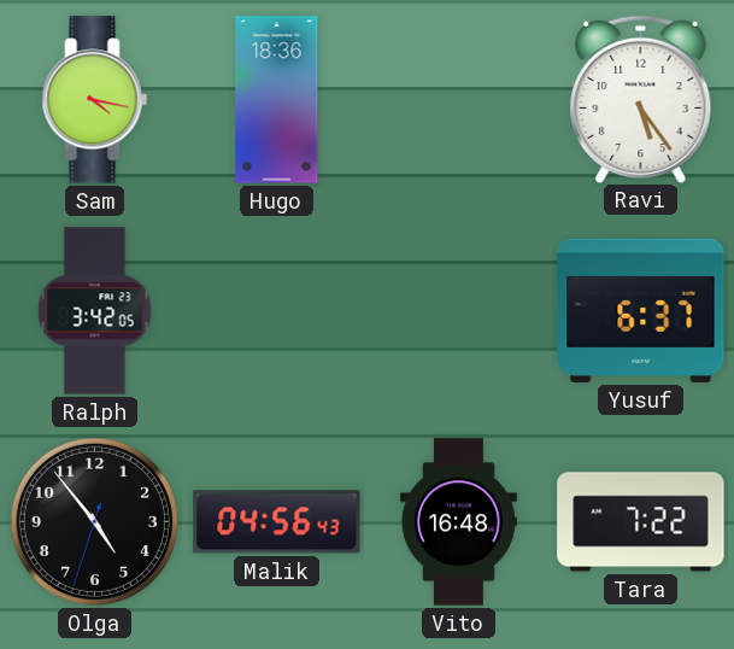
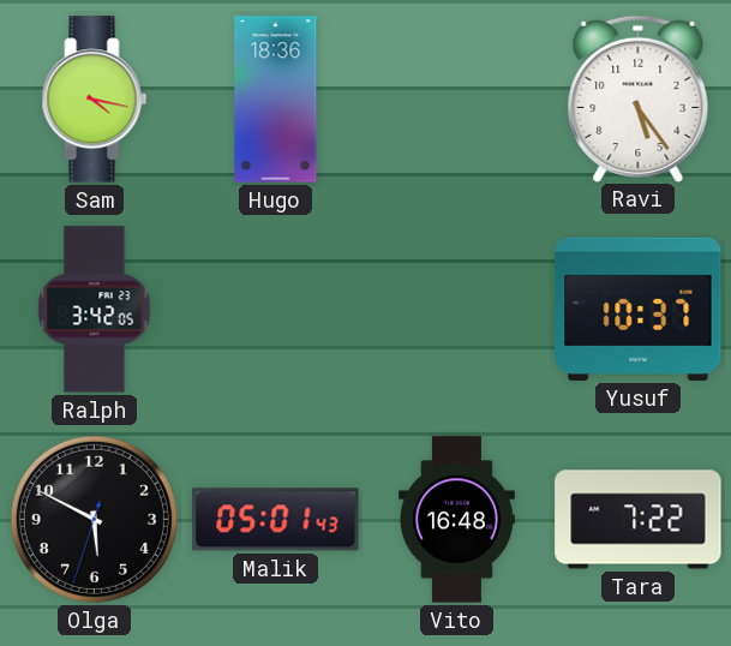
Yusuf: 6:37 -> 10:37
Olga: 4:53 -> 5:49
Malik: 04:56 -> 05:01
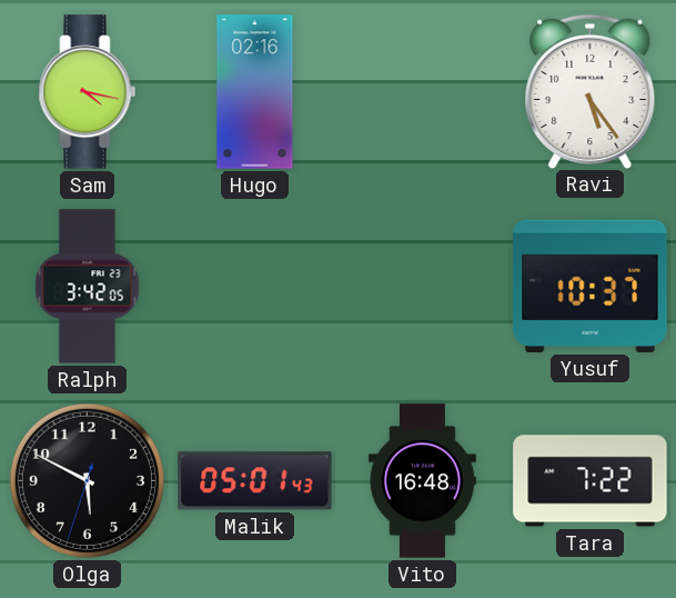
Hugo: 18:36 -> 02:16
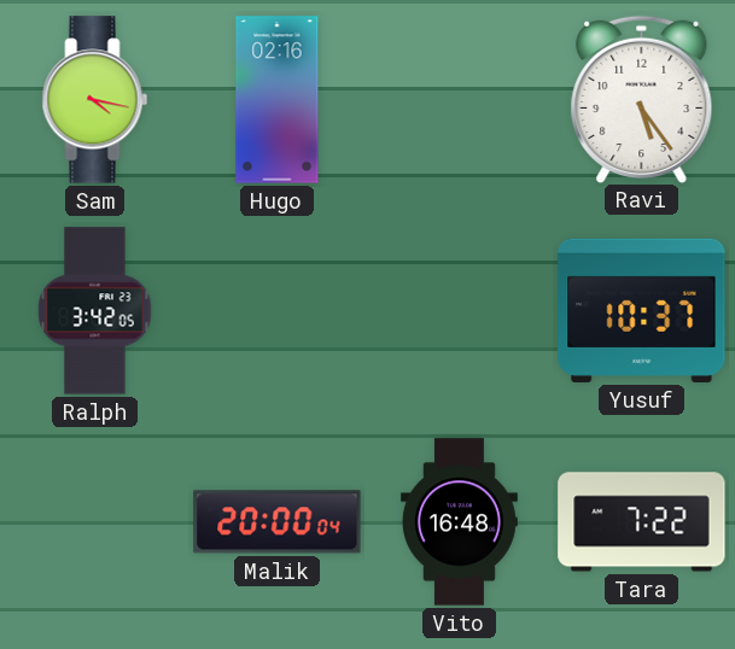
Olga: 5:49 -> none
Malik: 05:01 -> 20:00
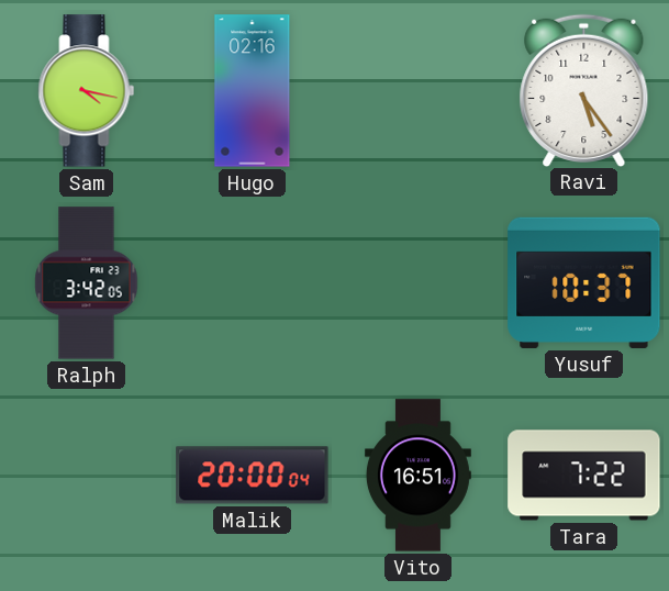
Vito: 16:48 -> 16:51
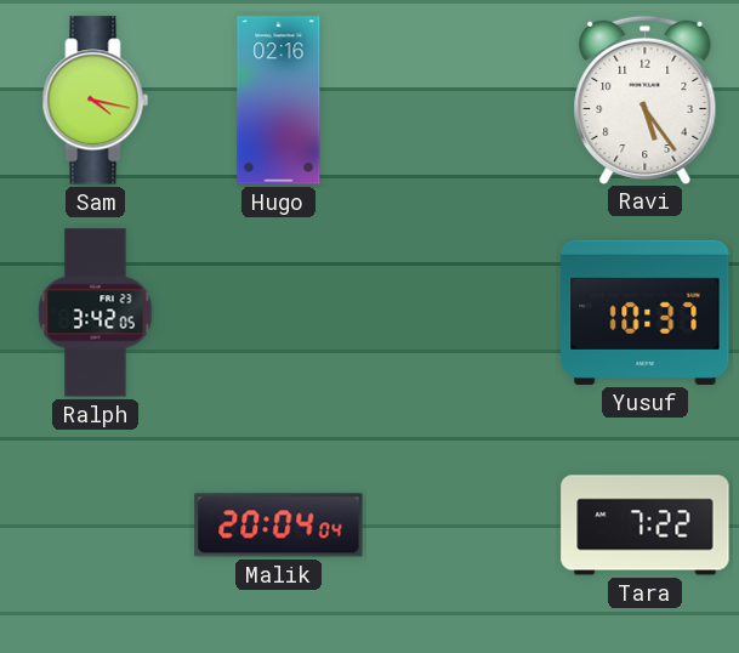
Malik: 20:00 -> 20:04
Vito: 16:51 -> none
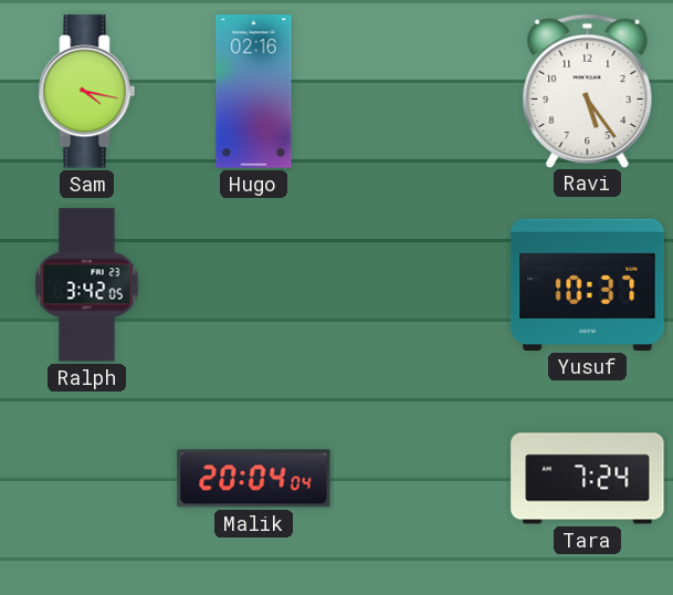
Tara: 7:22 -> 7:24
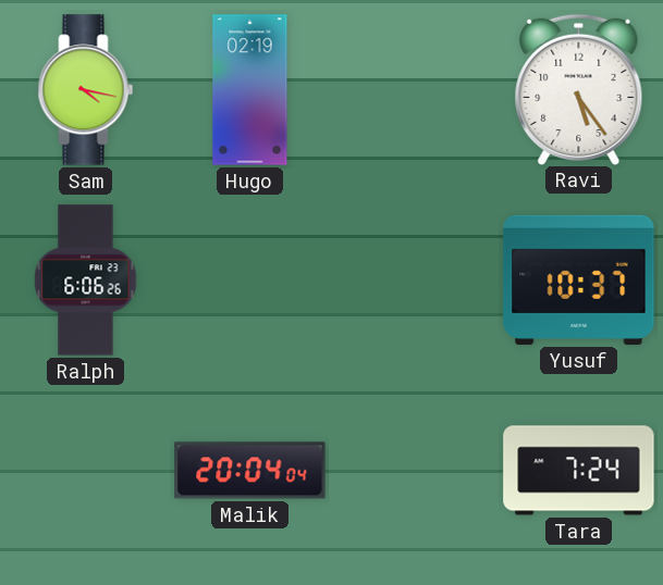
Hugo: 02:16 -> 02:19
Ralph: 3:42 -> 6:06
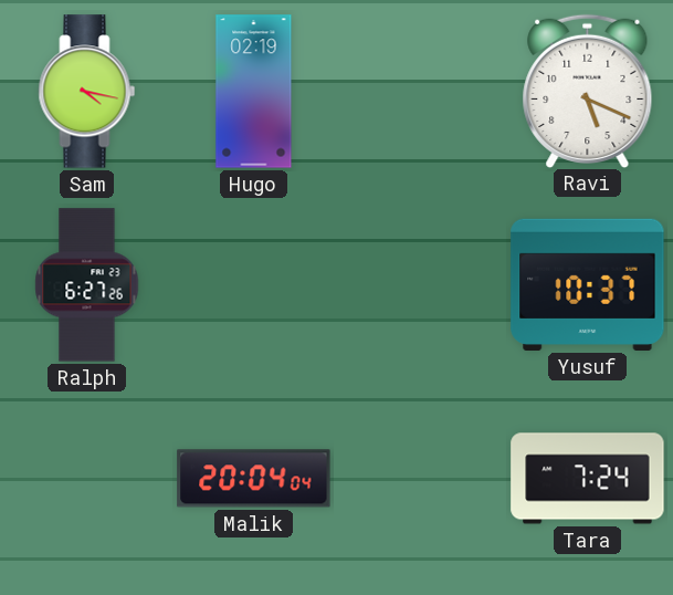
Ravi: 5:24 -> 5:19
Ralph: 6:06 -> 6:27
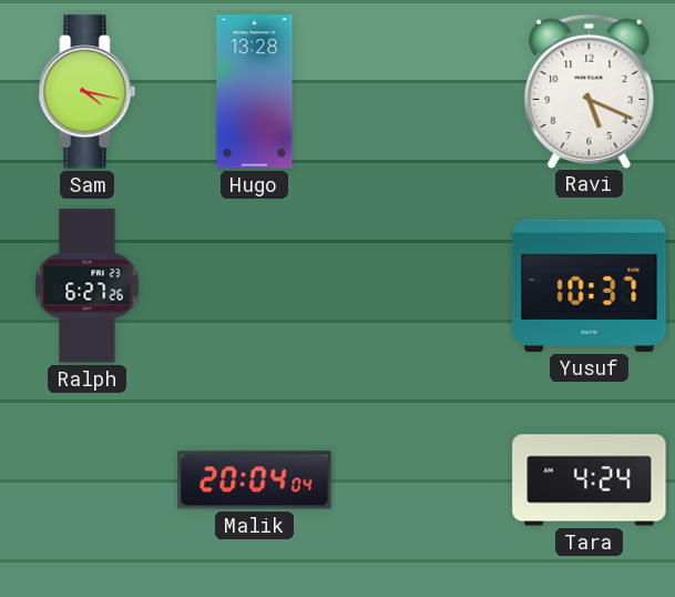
Hugo: 02:19 -> 13:28
Tara: 7:24 -> 4:24
